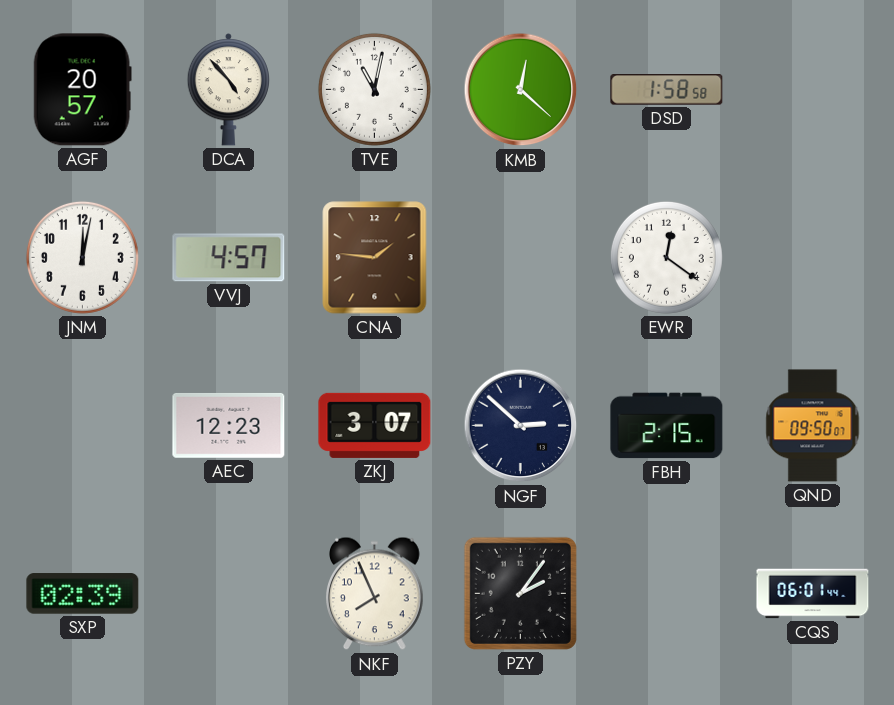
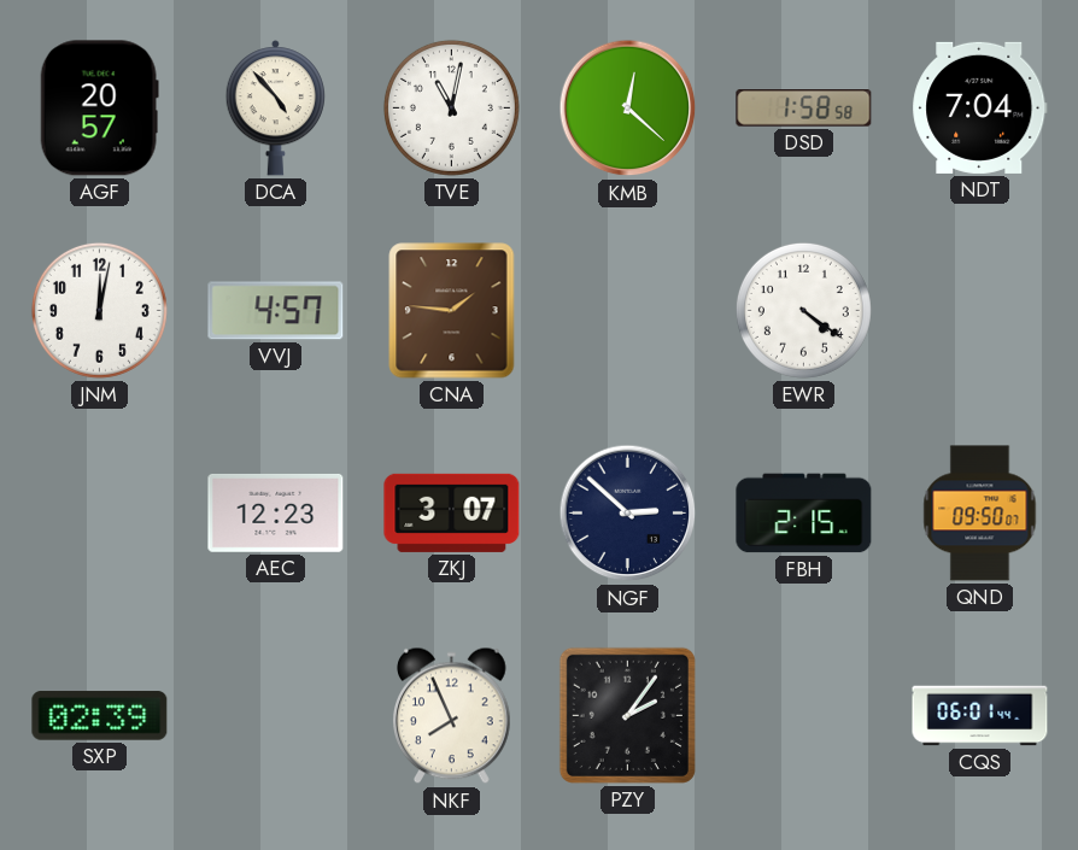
NDT: none -> 7:04
EWR: 12:21 -> 4:21
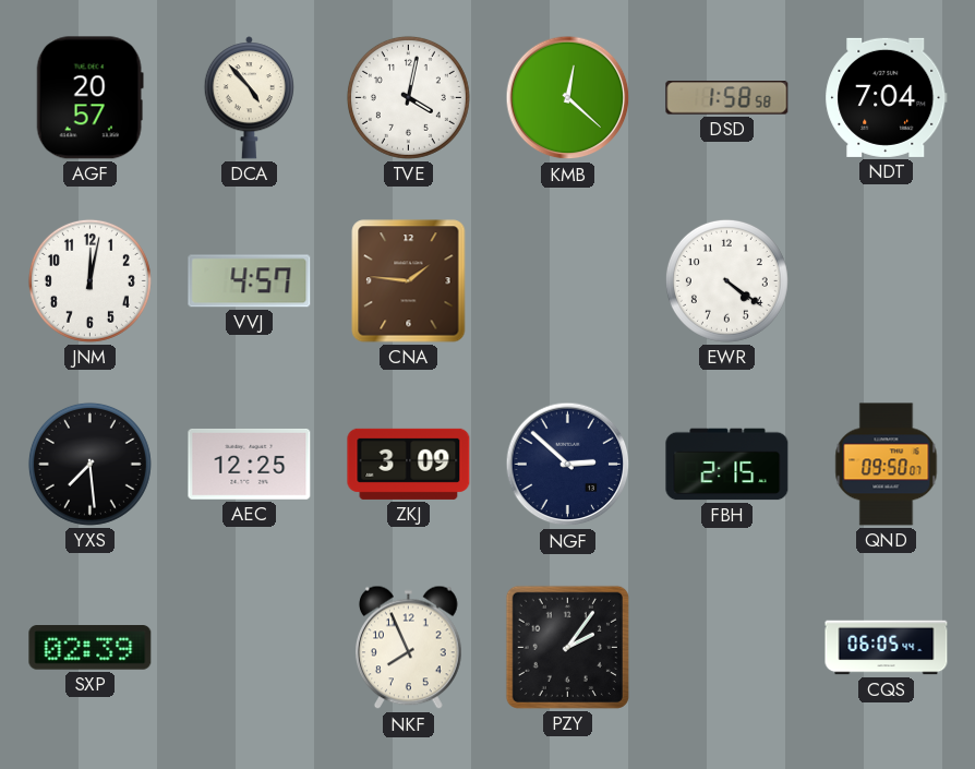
TVE: 11:02 -> 4:02
YXS: none -> 7:29
AEC: 12:23 -> 12:25
ZKJ: 3:07 -> 3:09
CQS: 06:01 -> 06:05
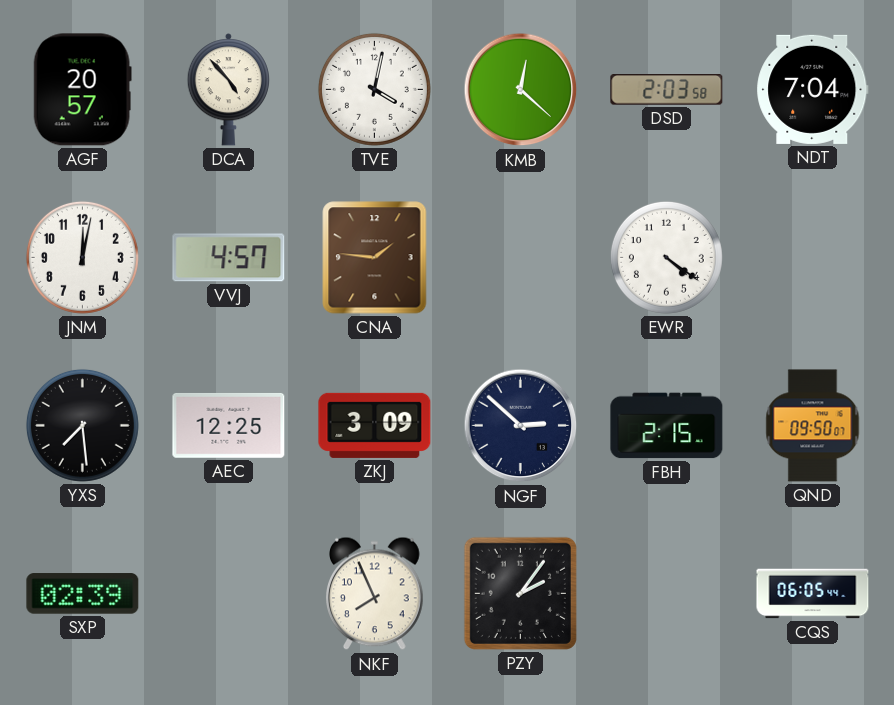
DSD: 1:58 -> 2:03
